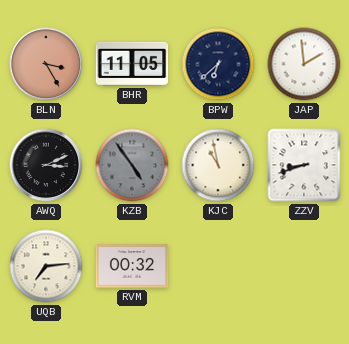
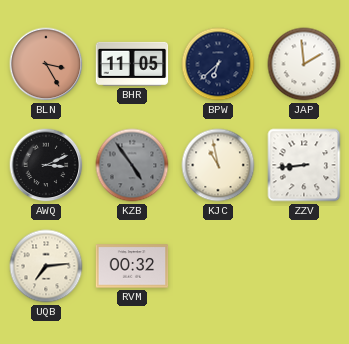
ZZV: 8:42 -> 8:44
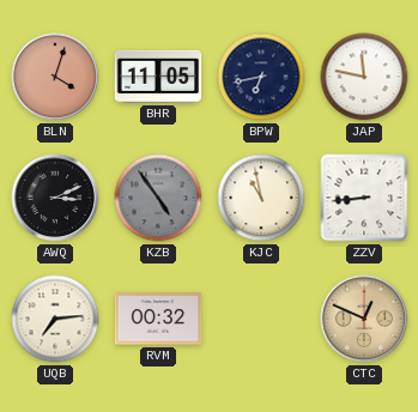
BLN: 3:25 -> 4:03
BPW: 6:38 -> 6:43
JAP: 1:59 -> 11:47
CTC: none -> 12:49
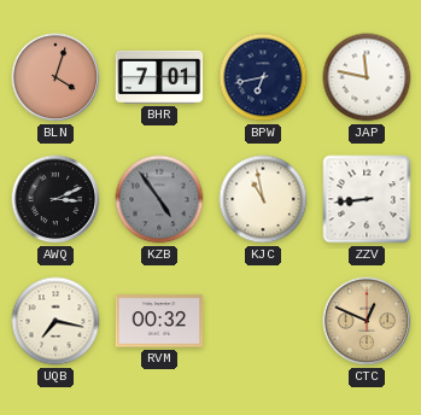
BHR: 11:05 -> 7:01
UQB: 7:14 -> 7:17
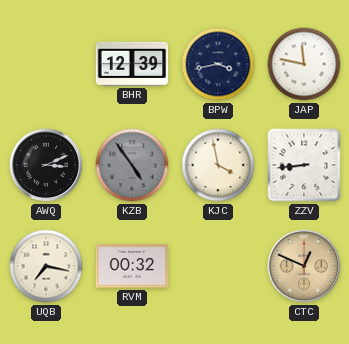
BLN: 4:03 -> none
BHR: 7:01 -> 12:39
BPW: 6:43 -> 3:43
KJC: 10:58 -> 3:58
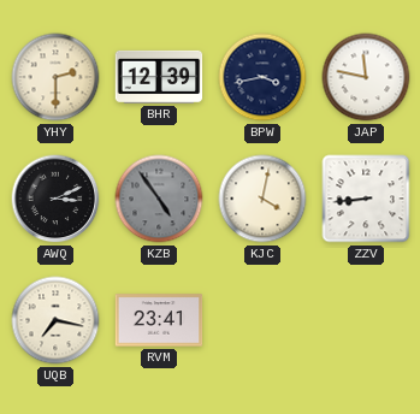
YHY: none -> 2:30
KJC: 3:58 -> 4:02
RVM: 00:32 -> 23:41
CTC: 12:49 -> none
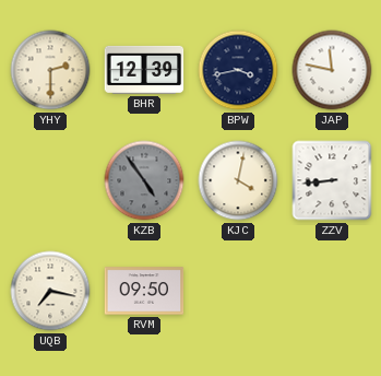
AWQ: 3:11 -> none
RVM: 23:41 -> 09:50
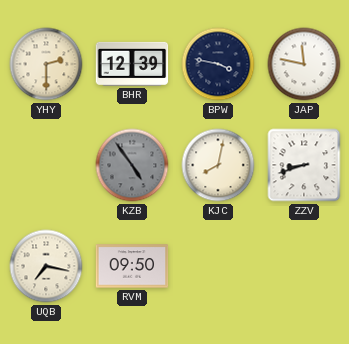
BPW: 3:43 -> 3:47
KJC: 4:02 -> 8:02
ZZV: 8:44 -> 8:42
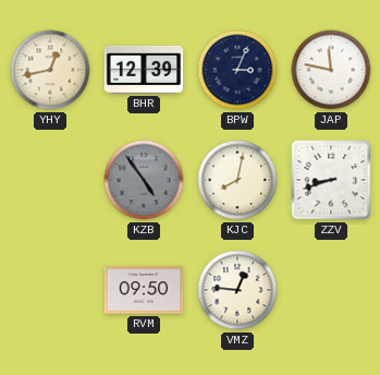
YHY: 2:30 -> 12:43
BPW: 3:47 -> 3:04
UQB: 7:17 -> none
VMZ: none -> 12:46
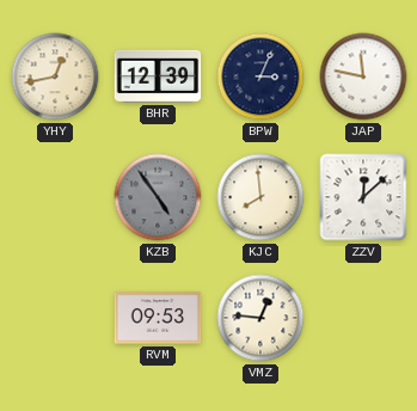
KJC: 8:02 -> 7:59
ZZV: 8:42 -> 12:08
RVM: 09:50 -> 09:53
